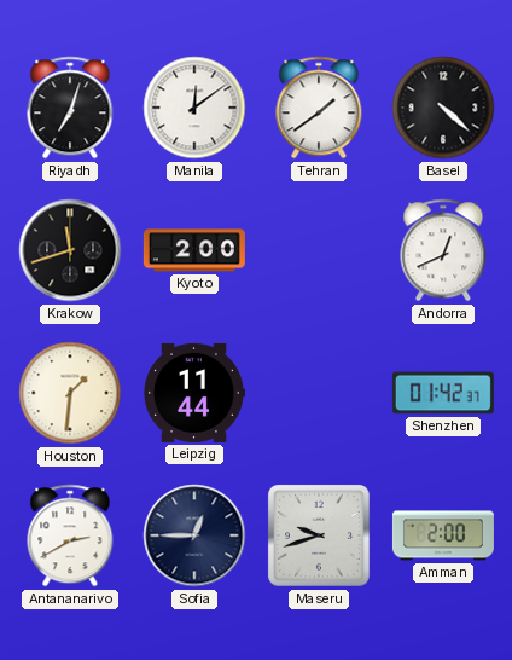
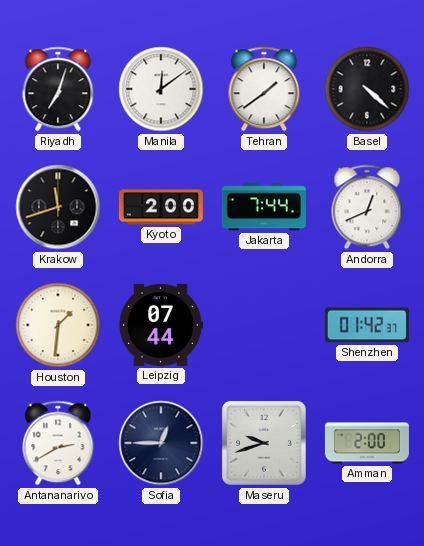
Jakarta: none -> 7:44
Leipzig: 11:44 -> 07:44
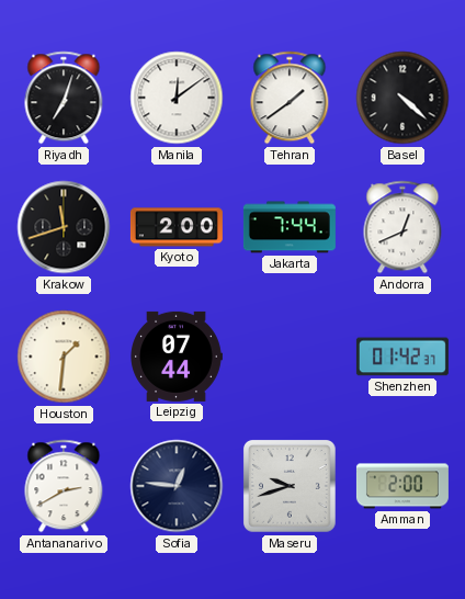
Sofia: 12:45 -> 12:46
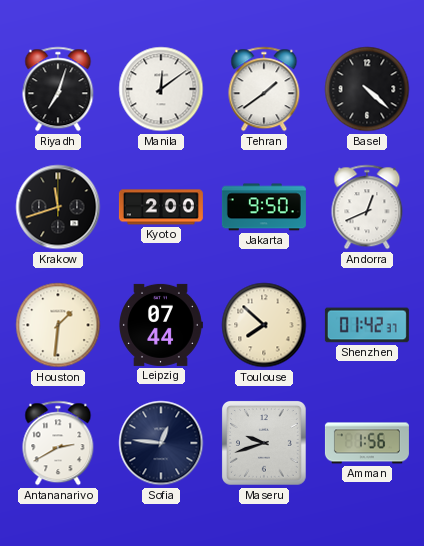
Jakarta: 7:44 -> 9:50
Toulouse: none -> 7:52
Amman: 2:00 -> 1:56
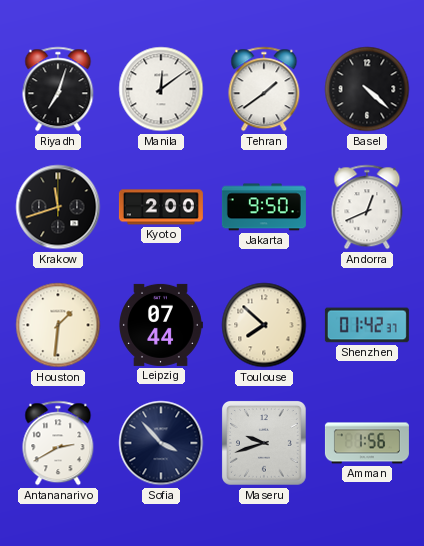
Sofia: 12:46 -> 3:53
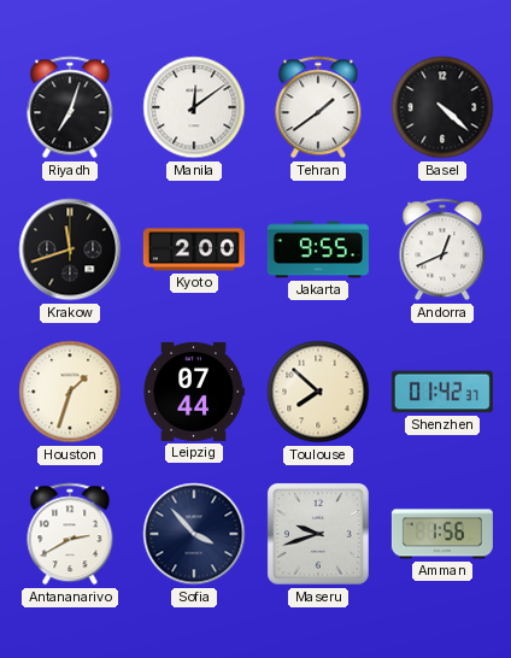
Jakarta: 9:50 -> 9:55
Houston: 1:31 -> 1:33
